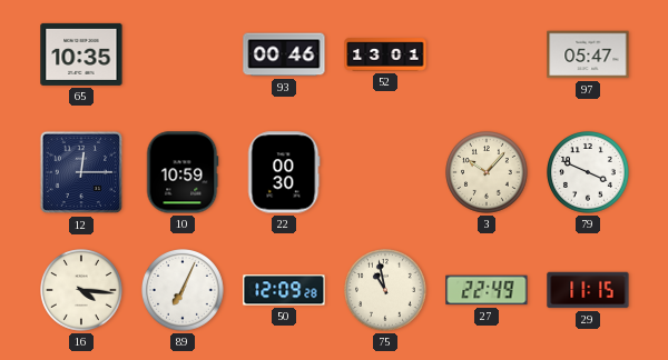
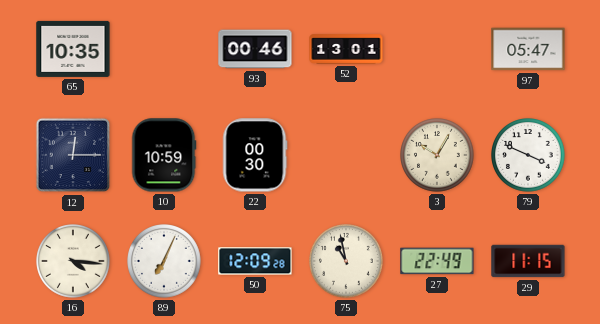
3: 10:07 -> 10:05
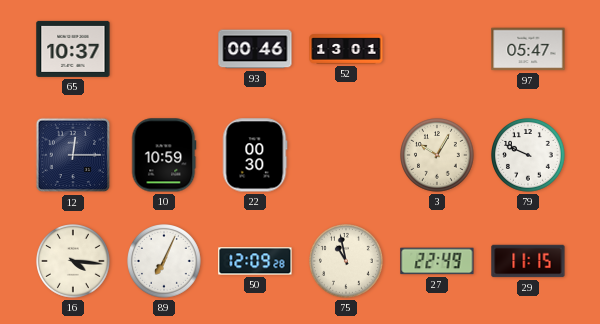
65: 10:35 -> 10:37
79: 3:49 -> 9:49
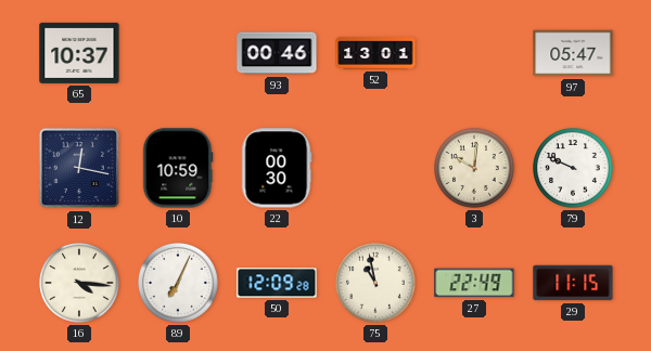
12: 12:15 -> 12:17
3: 10:05 -> 10:01
